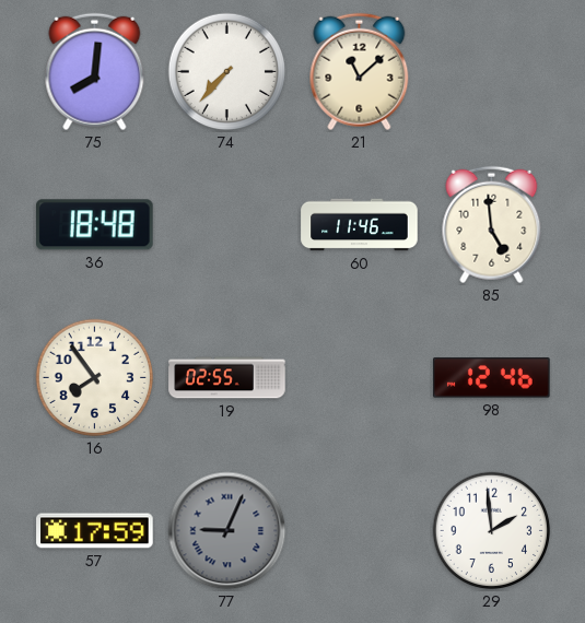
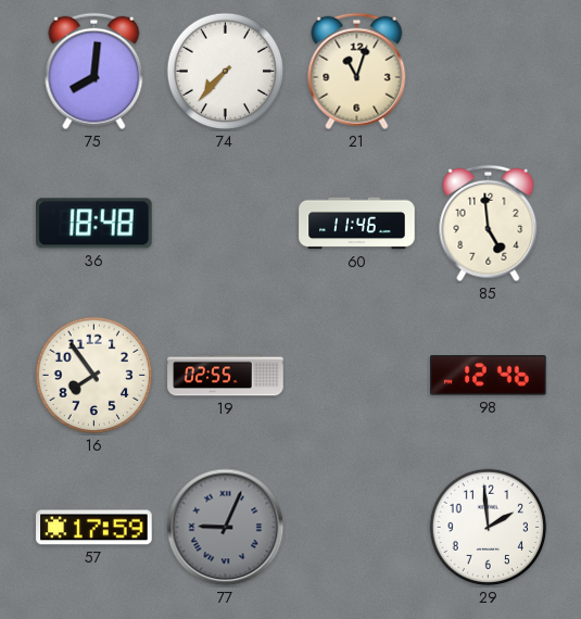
21: 11:08 -> 11:03
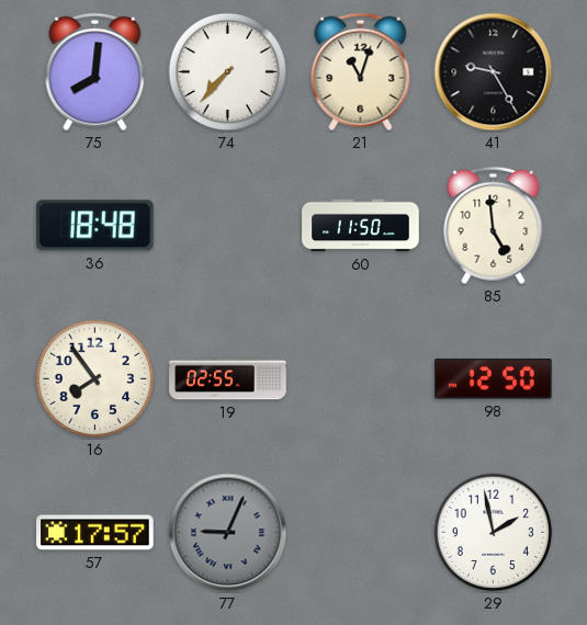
41: none -> 9:25
60: 11:46 -> 11:50
98: 12:46 -> 12:50
57: 17:59 -> 17:57
29: 1:59 -> 1:58
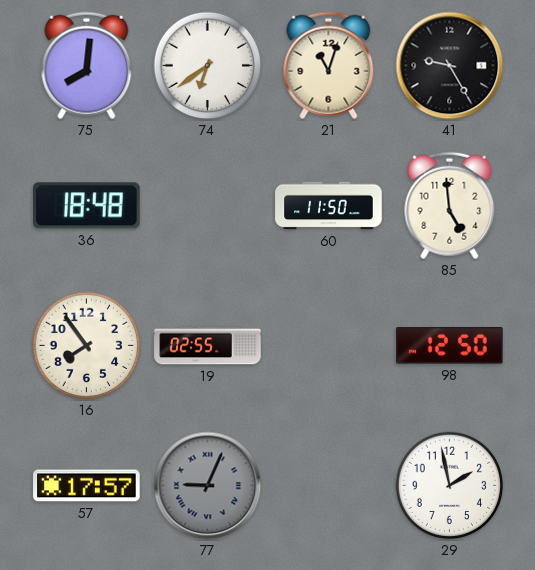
74: 7:37 -> 6:39
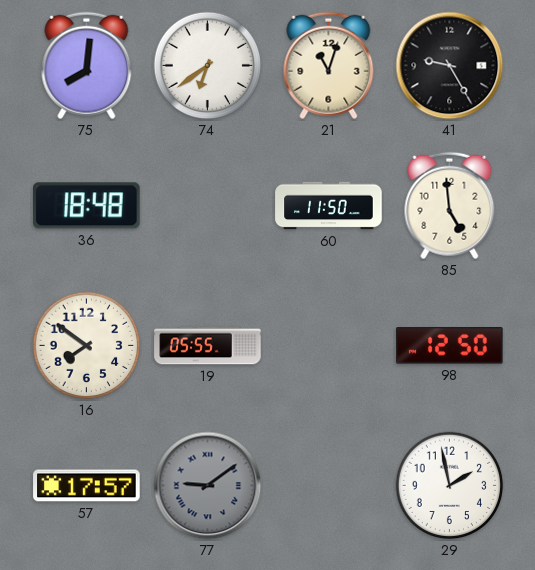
16: 7:54 -> 7:51
19: 02:55 -> 05:55
77: 9:04 -> 9:09
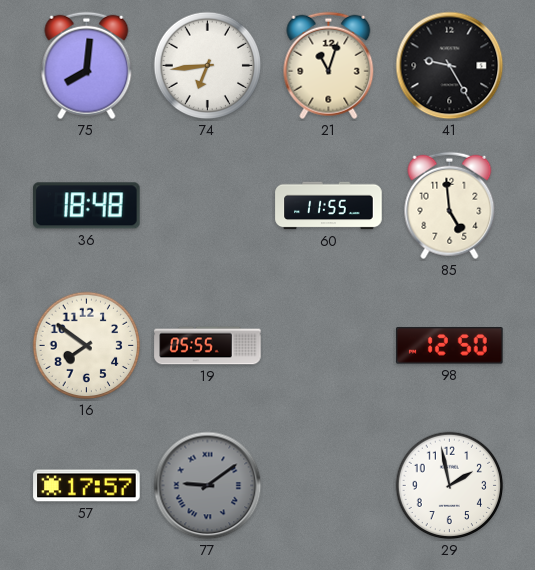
74: 6:39 -> 6:44
60: 11:50 -> 11:55
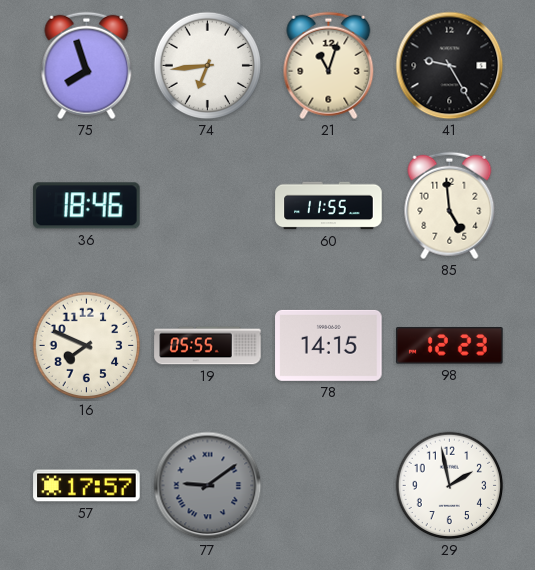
75: 8:01 -> 7:57
36: 18:48 -> 18:46
16: 7:51 -> 7:49
78: none -> 14:15
98: 12:50 -> 12:23
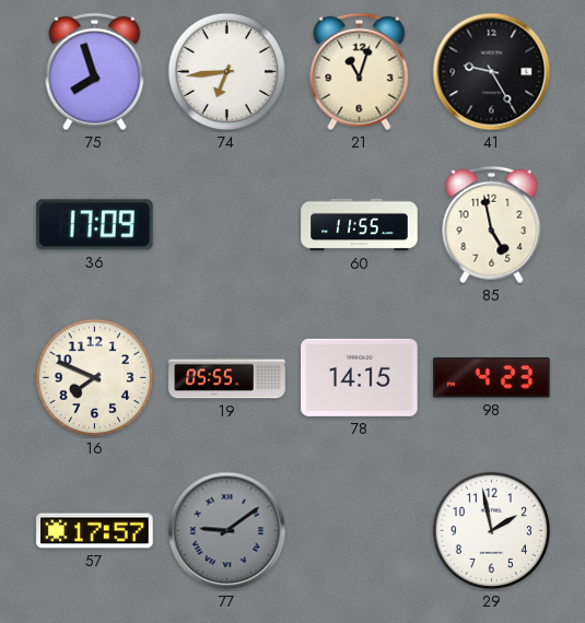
36: 18:46 -> 17:09
85: 4:59 -> 4:58
98: 12:23 -> 4:23
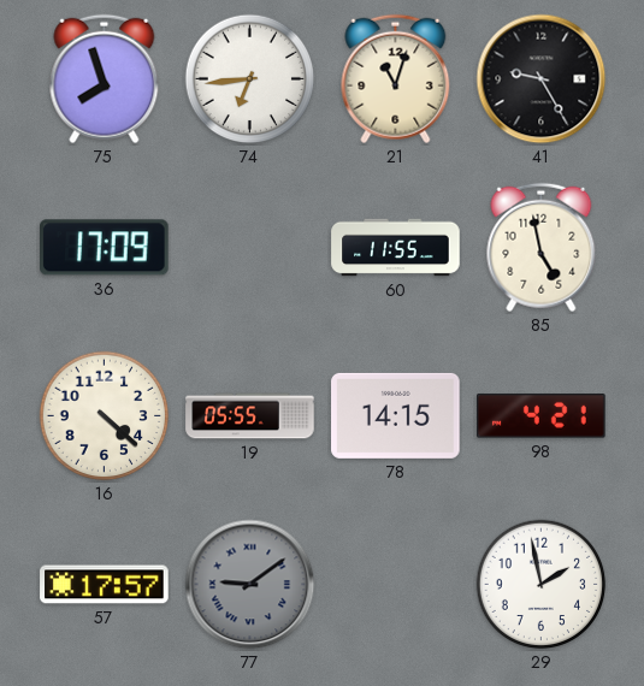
16: 7:49 -> 4:22
98: 4:23 -> 4:21
